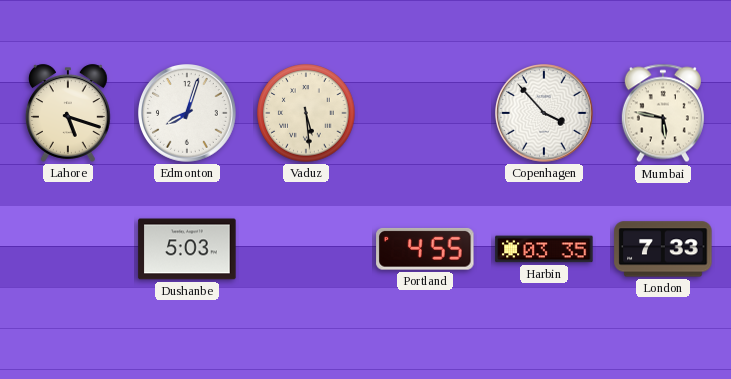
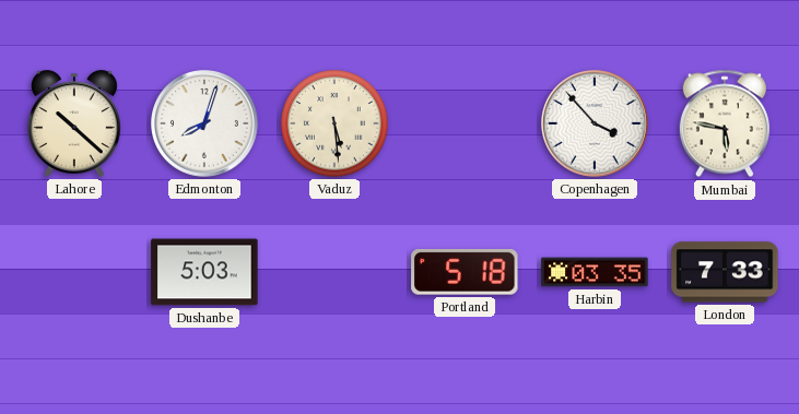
Lahore: 5:18 -> 10:22
Portland: 4:55 -> 5:18
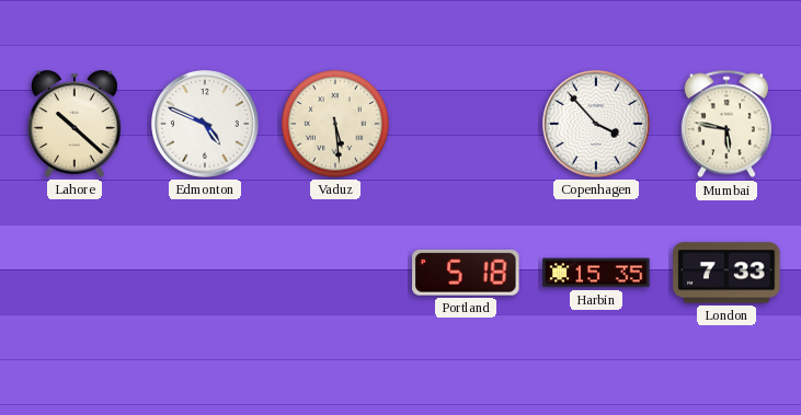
Edmonton: 8:03 -> 4:49
Dushanbe: 5:03 -> none
Harbin: 03:35 -> 15:35
